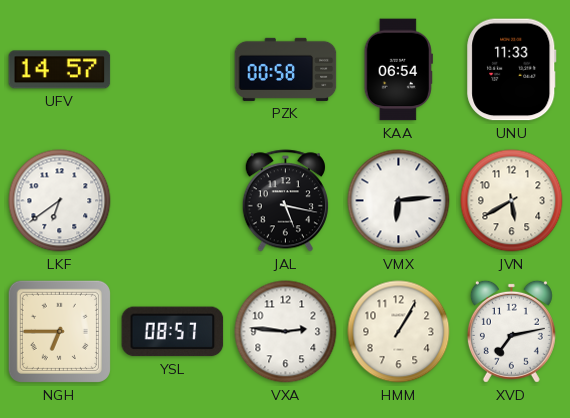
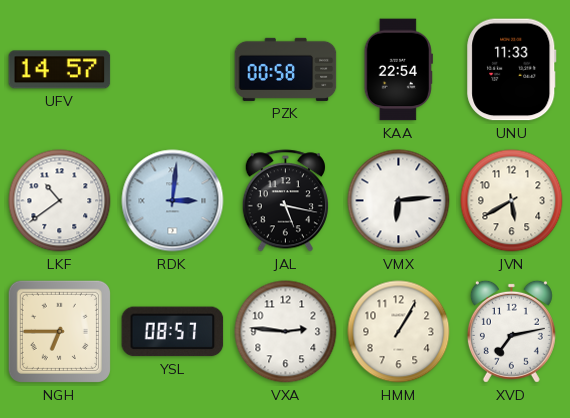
KAA: 06:54 -> 22:54
LKF: 6:39 -> 10:39
RDK: none -> 3:01
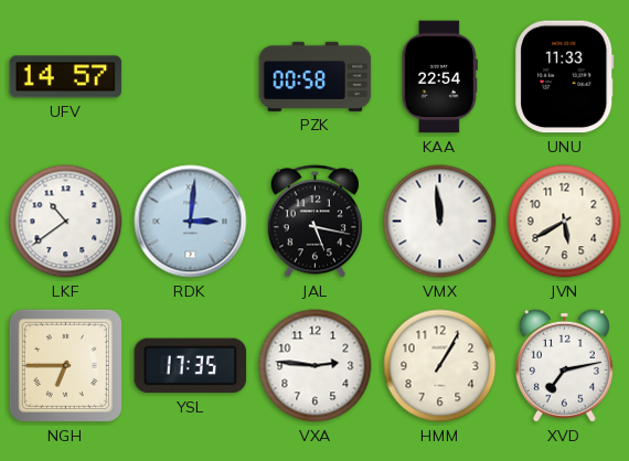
VMX: 6:14 -> 11:59
YSL: 08:57 -> 17:35
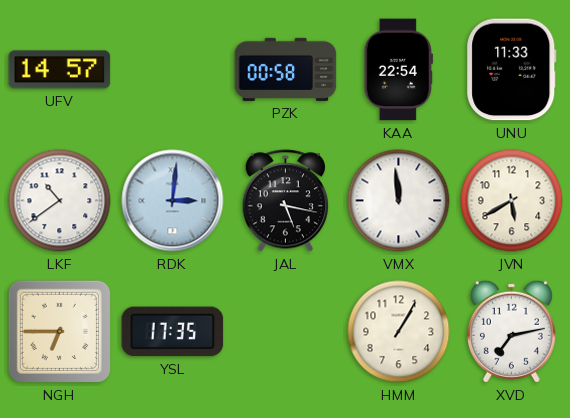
VXA: 2:46 -> none
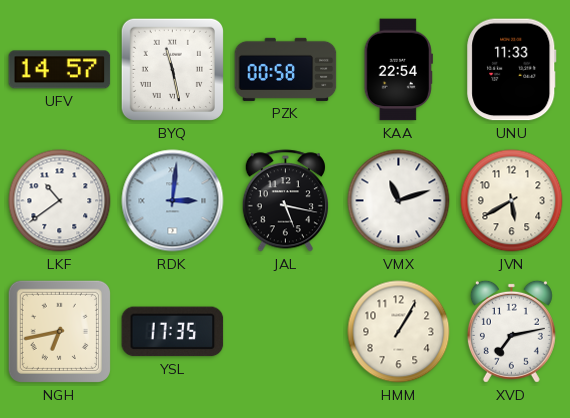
BYQ: none -> 11:28
VMX: 11:59 -> 11:12
NGH: 6:45 -> 6:43
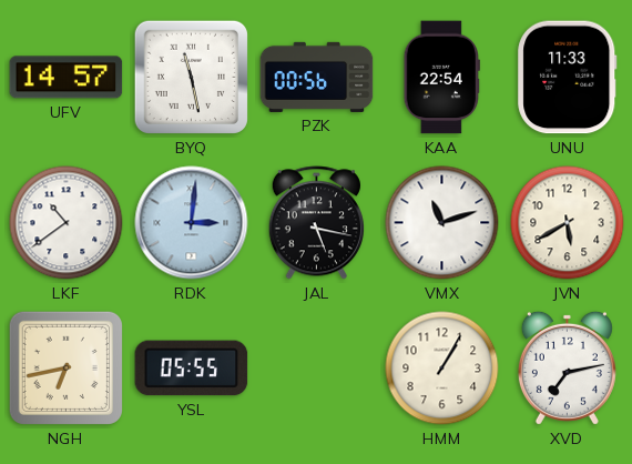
PZK: 00:58 -> 00:56
YSL: 17:35 -> 05:55
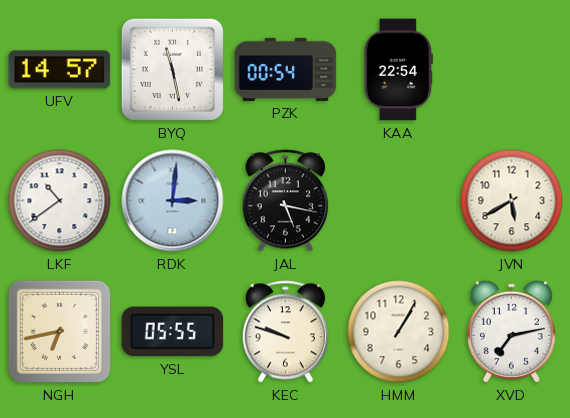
PZK: 00:56 -> 00:54
UNU: 11:33 -> none
VMX: 11:12 -> none
KEC: none -> 9:48
